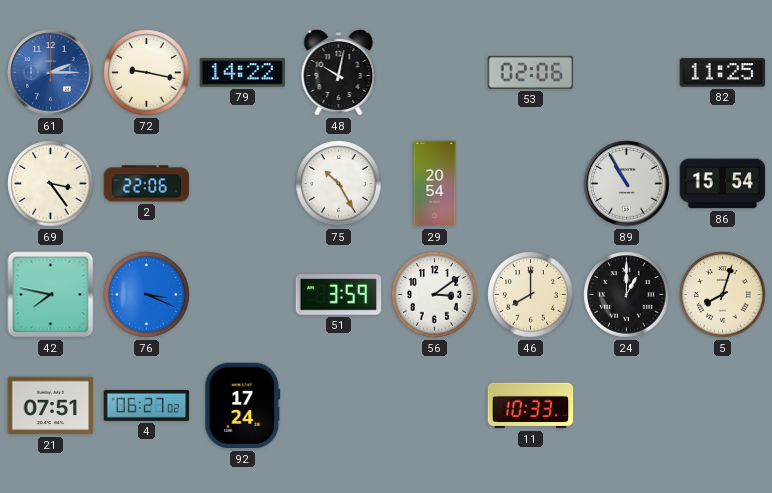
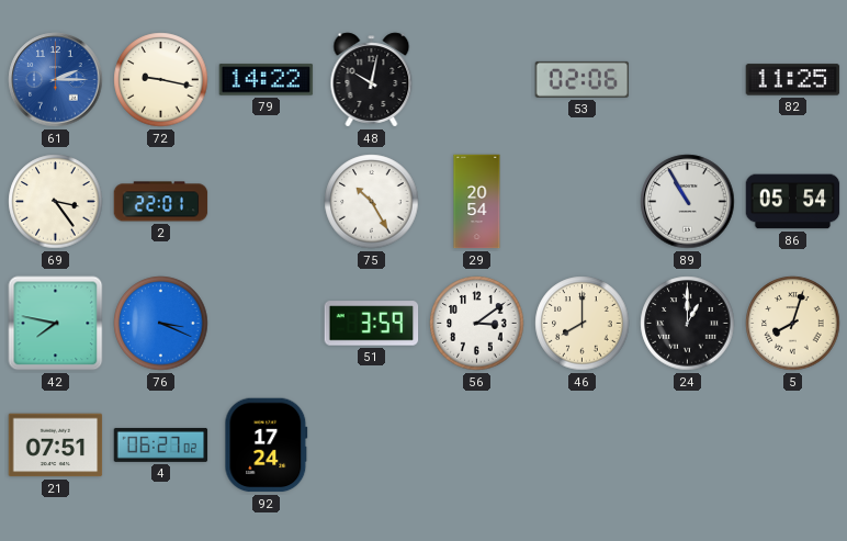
2: 22:06 -> 22:01
86: 15:54 -> 05:54
11: 10:33 -> none
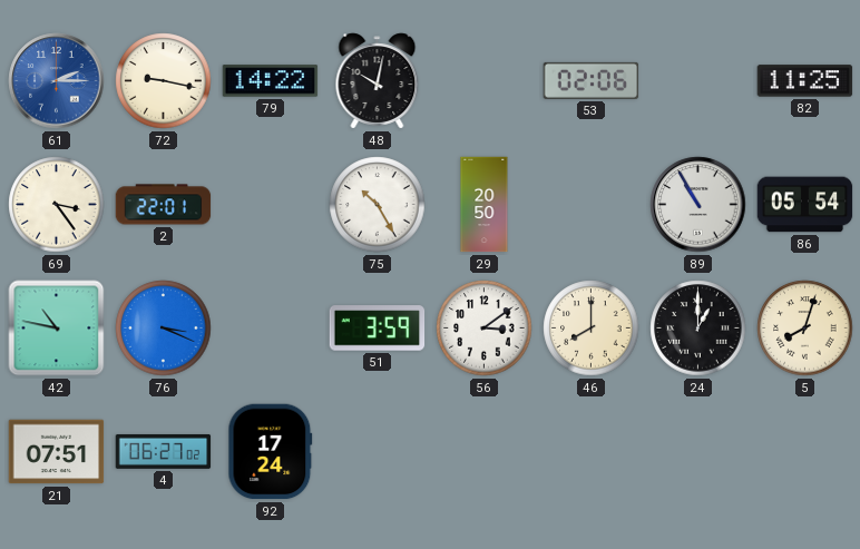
29: 20:54 -> 20:50
42: 7:47 -> 10:47
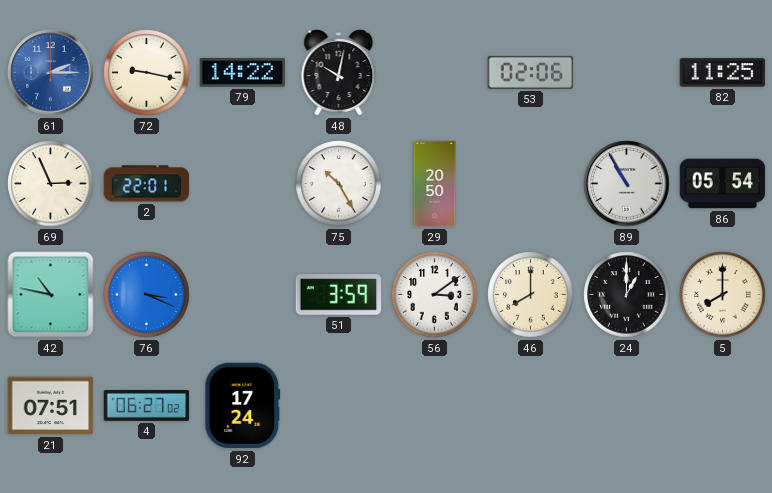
69: 3:24 -> 2:56
5: 8:03 -> 8:00
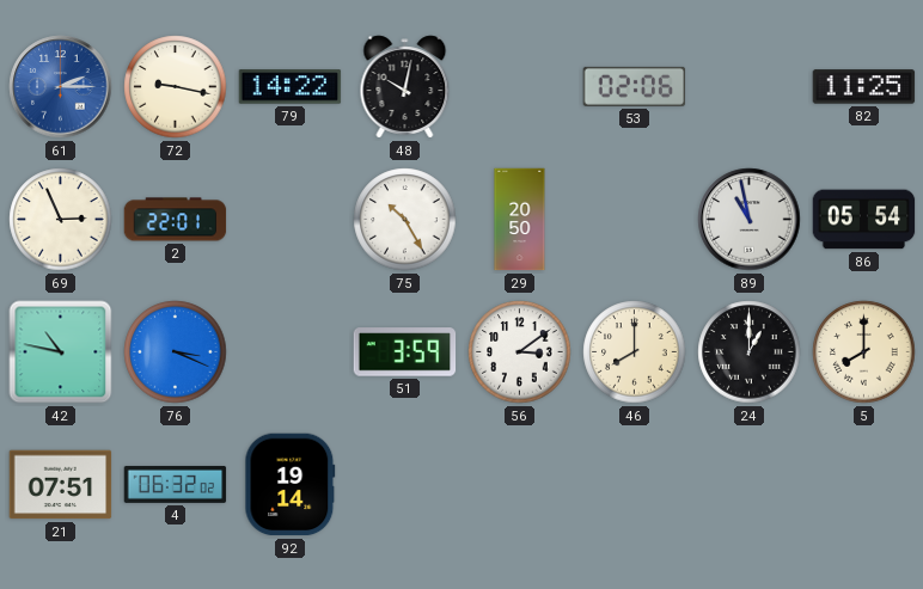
89: 10:55 -> 10:58
4: 06:27 -> 06:32
92: 17:24 -> 19:14
